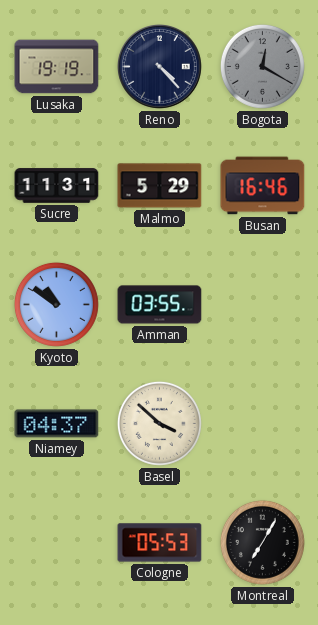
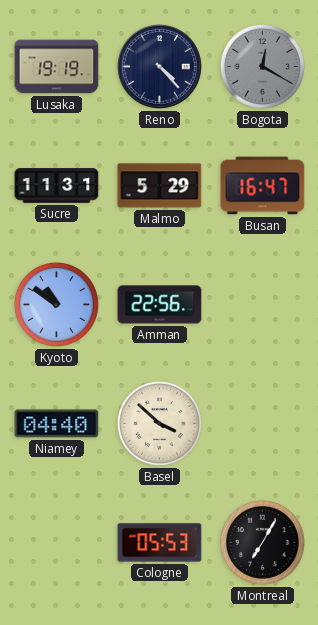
Busan: 16:46 -> 16:47
Amman: 03:55 -> 22:56
Niamey: 04:37 -> 04:40
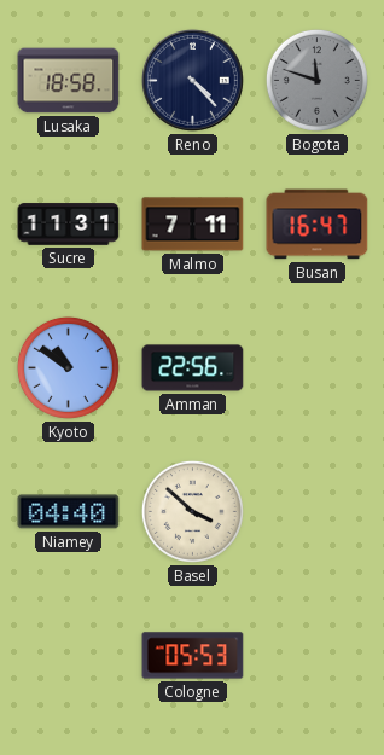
Lusaka: 19:19 -> 18:58
Bogota: 12:20 -> 11:48
Malmo: 5:29 -> 7:11
Montreal: 7:05 -> none
